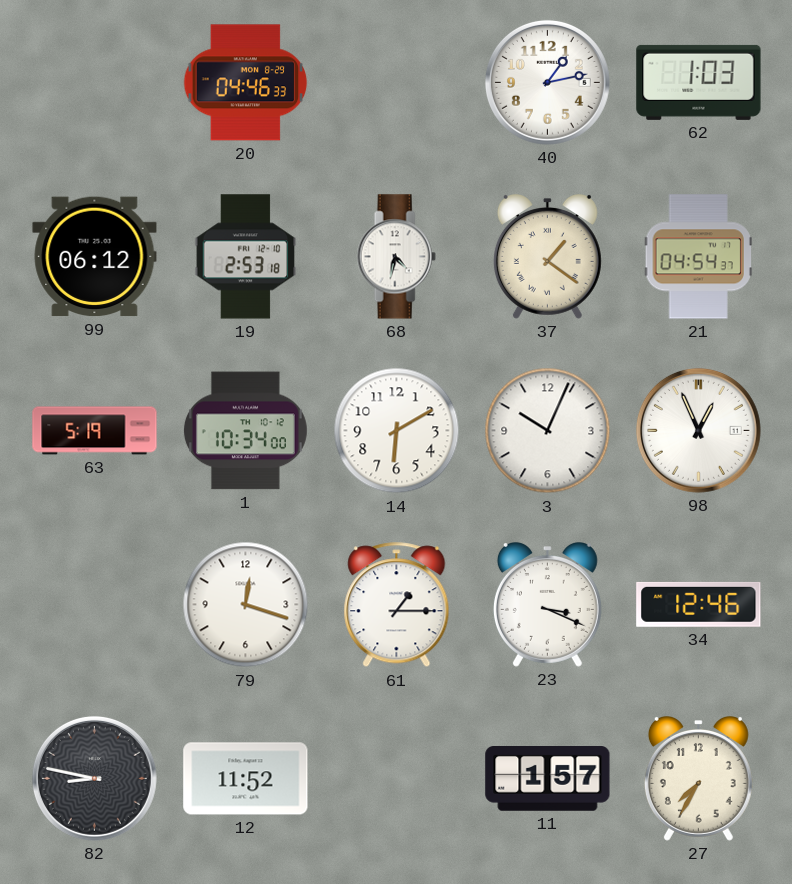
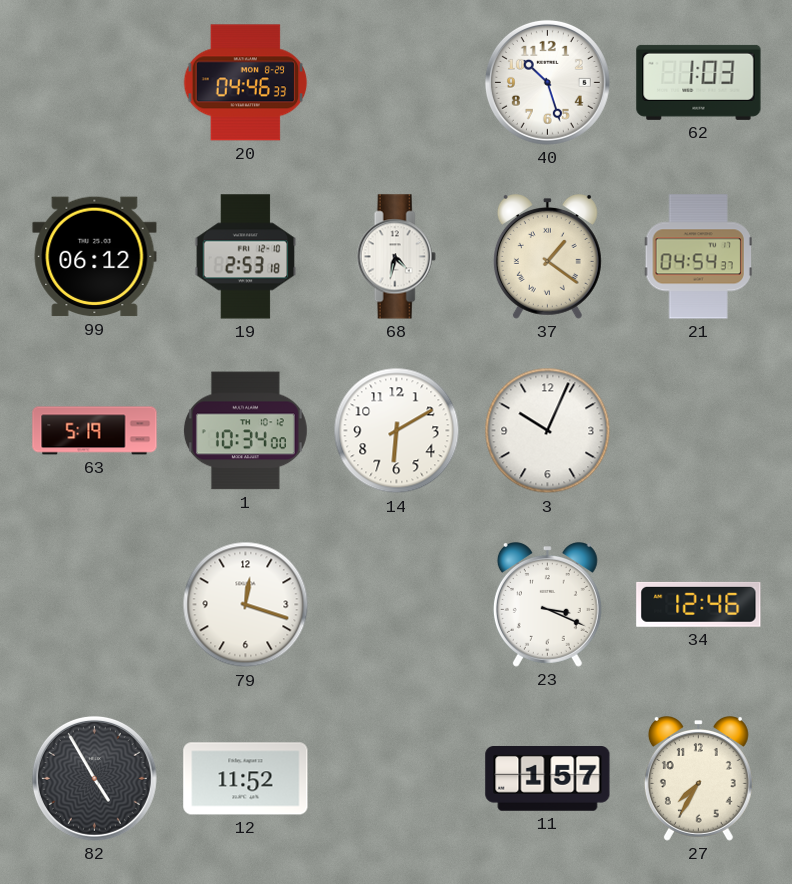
40: 1:13 -> 10:27
98: 12:56 -> none
61: 1:15 -> none
82: 8:47 -> 4:55
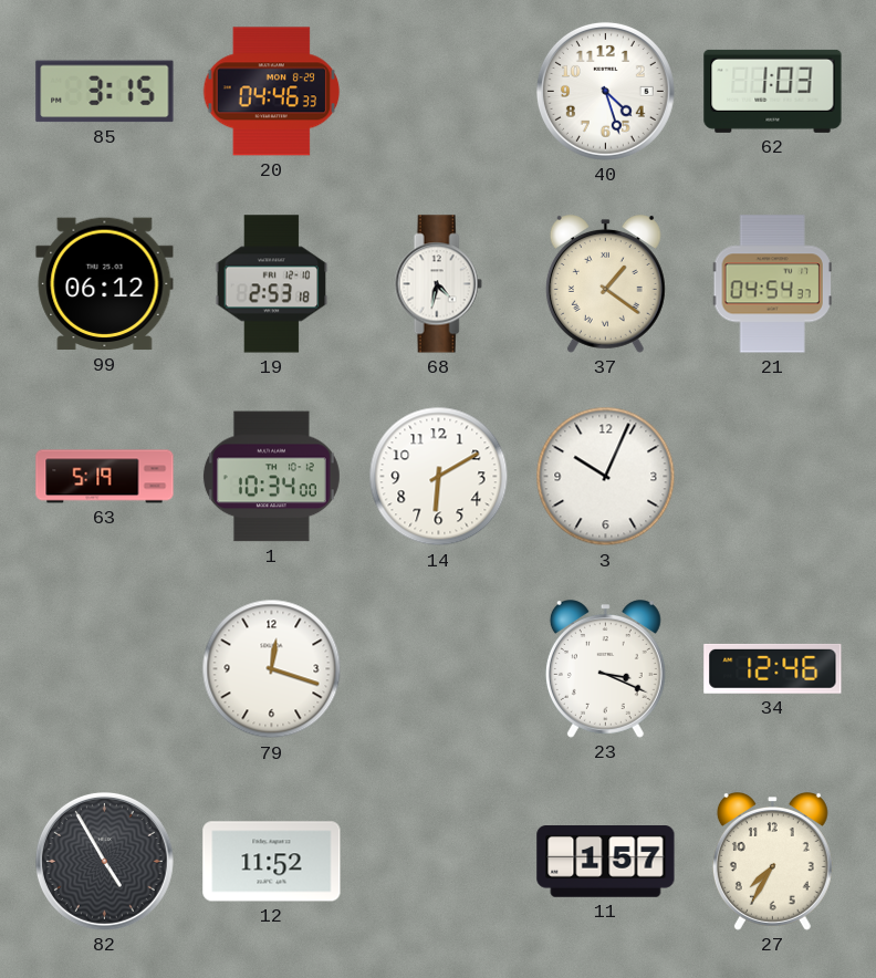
85: none -> 3:15
40: 10:27 -> 4:27
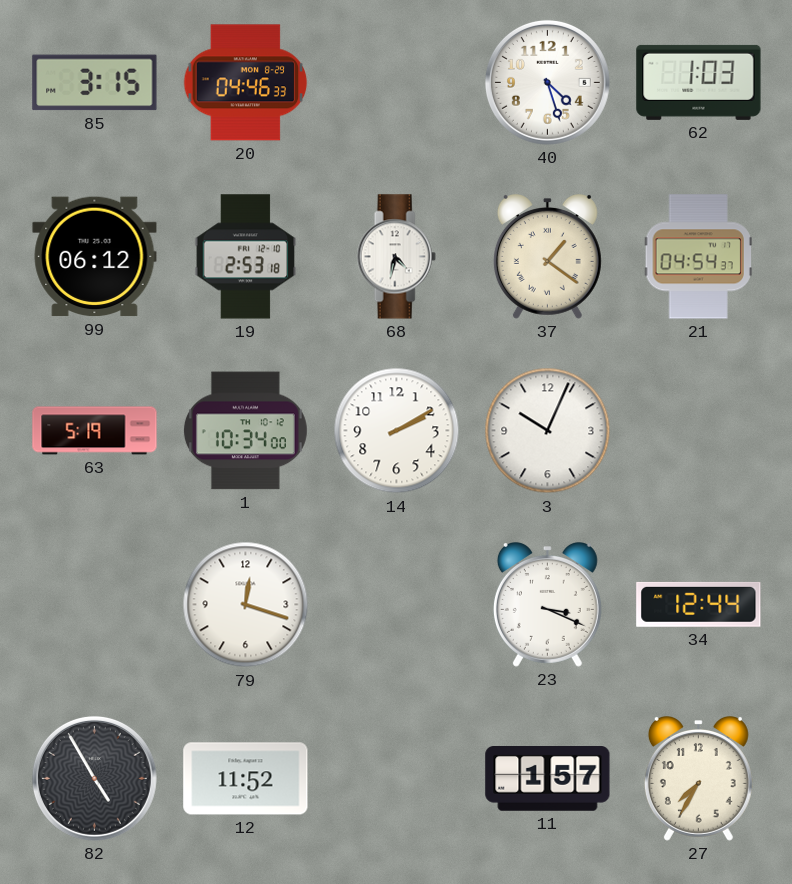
14: 6:10 -> 2:10
34: 12:46 -> 12:44
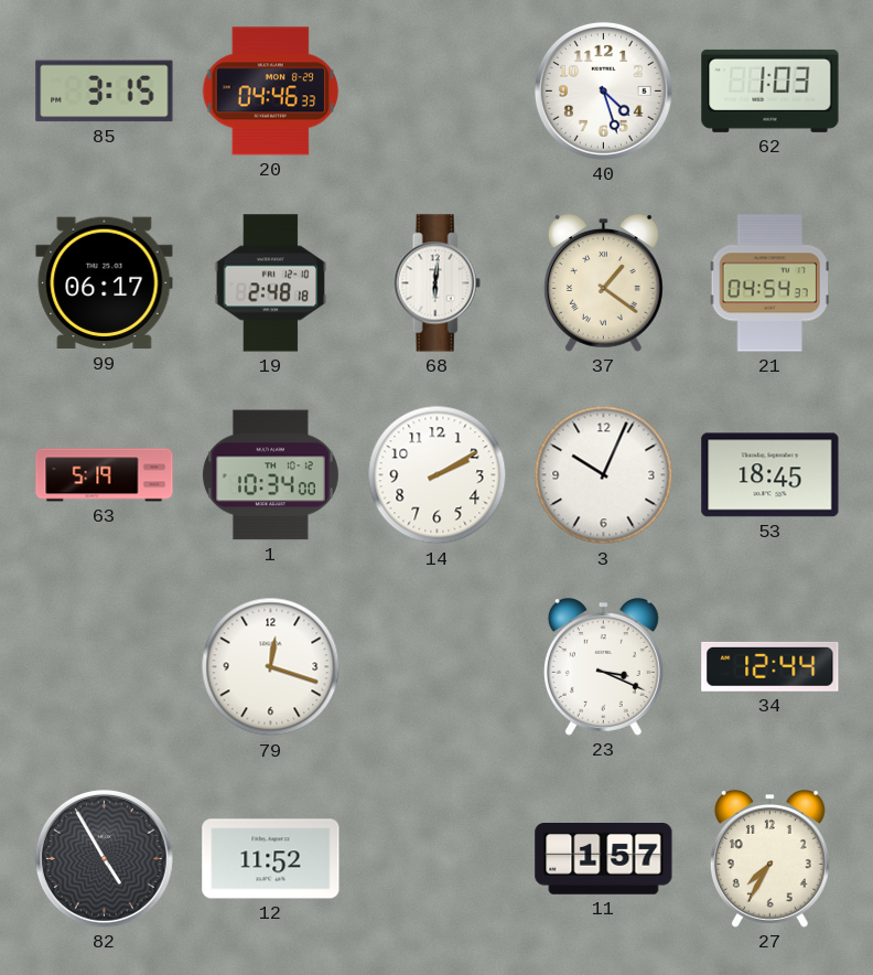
99: 06:12 -> 06:17
19: 2:53 -> 2:48
68: 4:32 -> 6:01
53: none -> 18:45
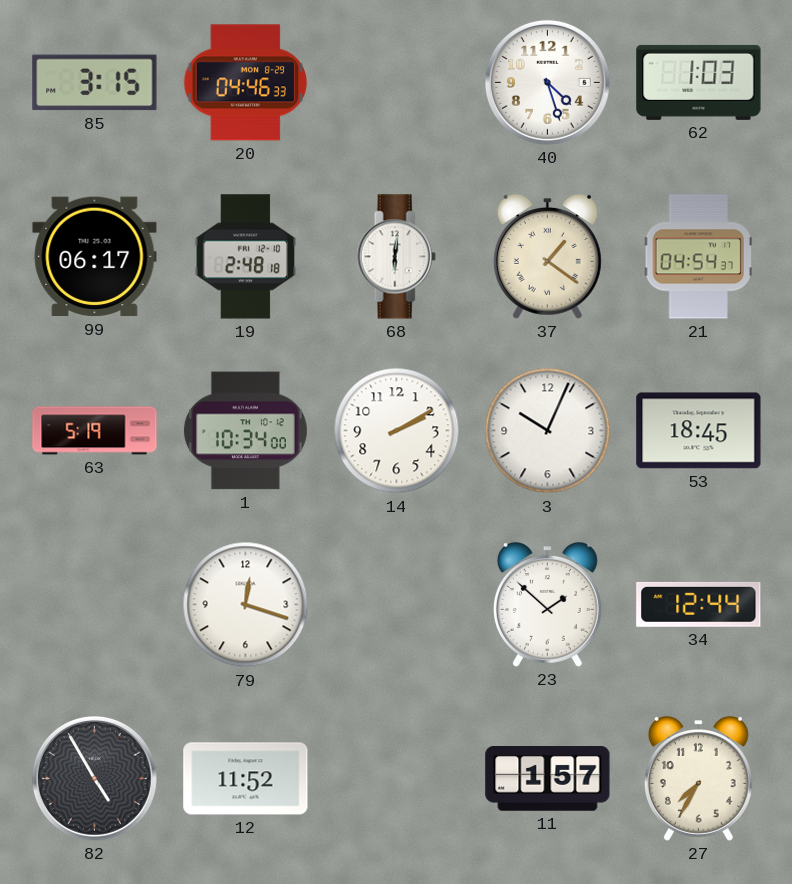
23: 3:19 -> 1:52
